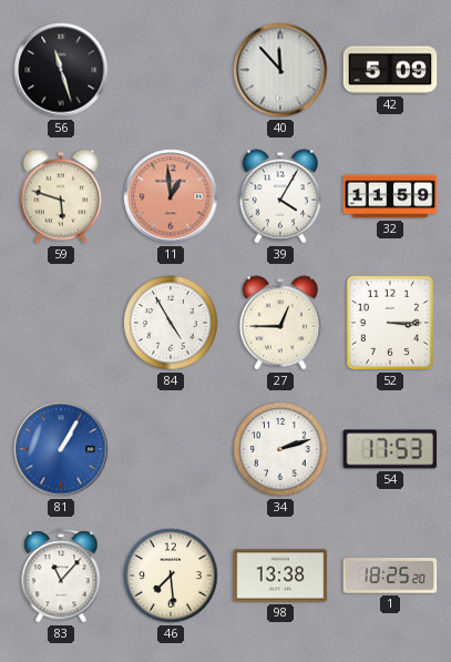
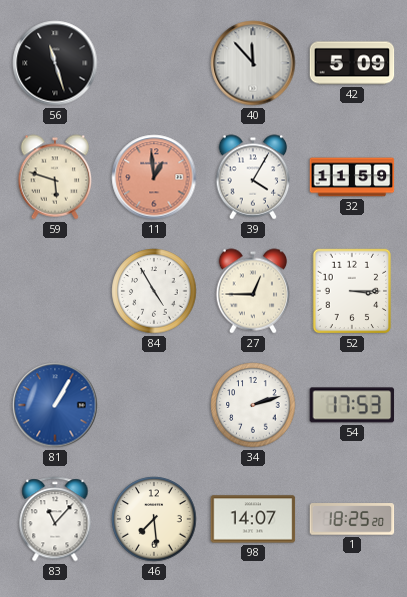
98: 13:38 -> 14:07
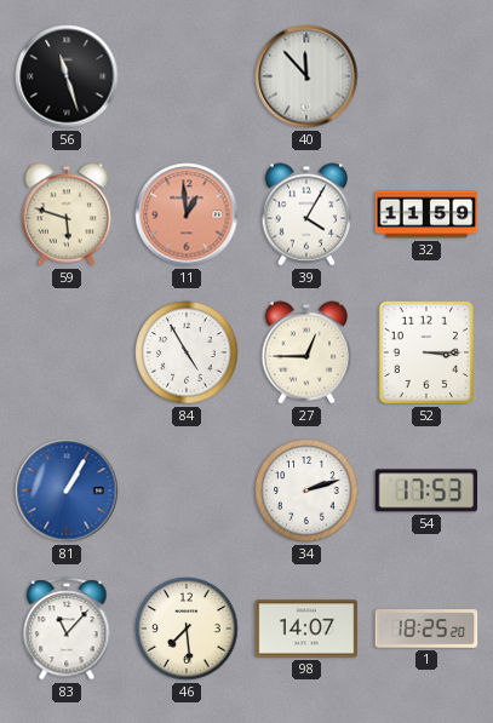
42: 5:09 -> none
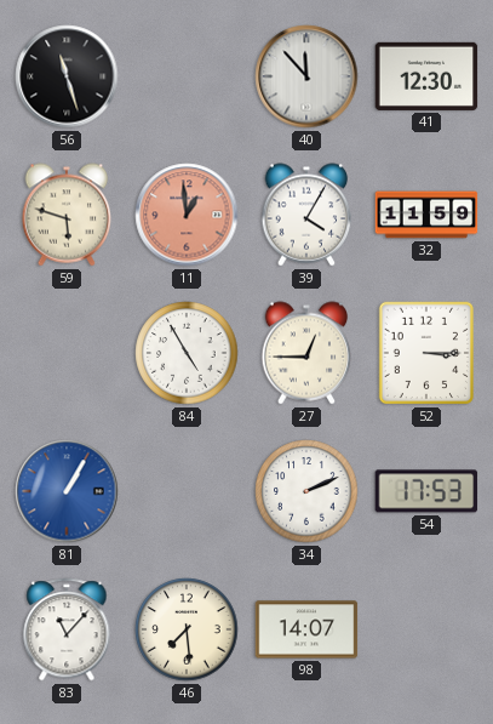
41: none -> 12:30
34: 2:12 -> 2:11
1: 18:25 -> none
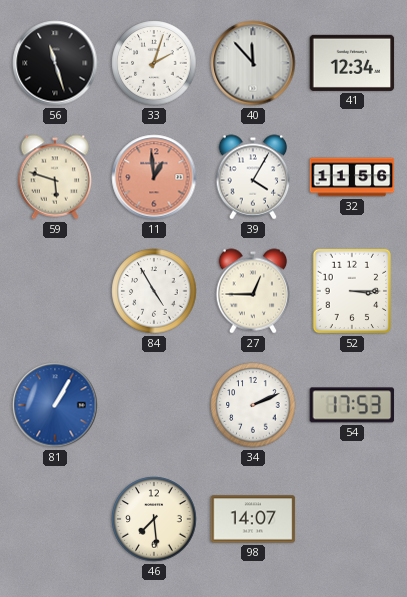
33: none -> 2:03
41: 12:30 -> 12:34
32: 11:59 -> 11:56
83: 11:07 -> none
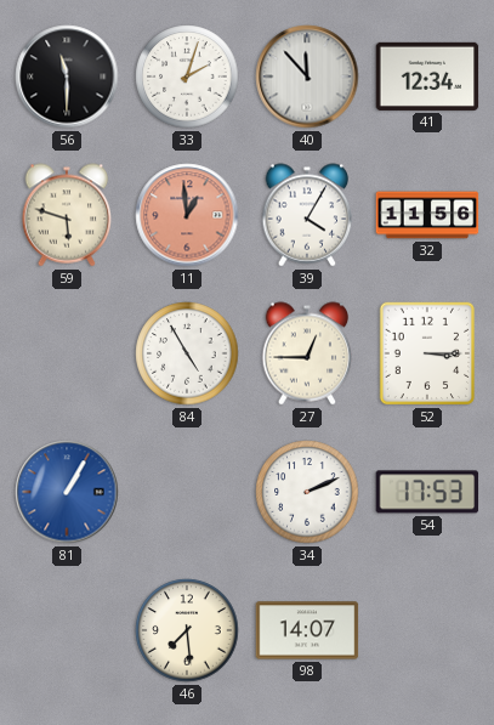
56: 11:27 -> 11:30
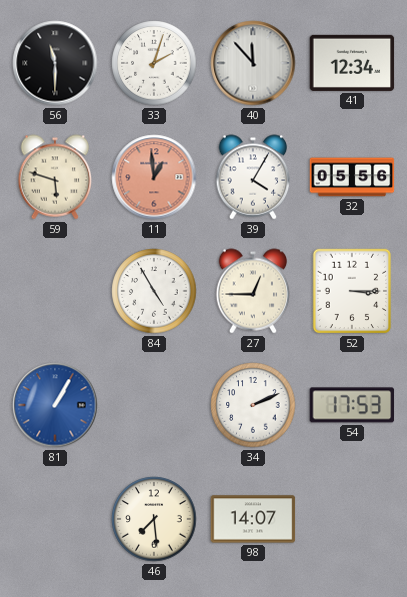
32: 11:56 -> 05:56
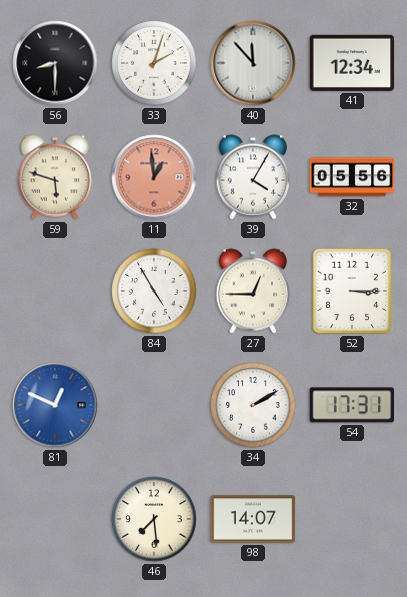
56: 11:30 -> 8:30
81: 1:05 -> 12:49
34: 2:11 -> 2:10
54: 17:53 -> 17:31
